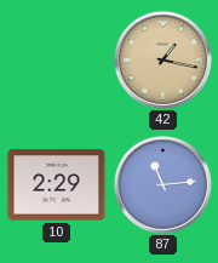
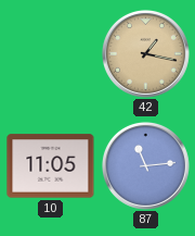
10: 2:29 -> 11:05
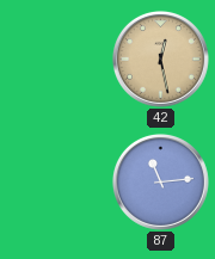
42: 1:17 -> 12:28
10: 11:05 -> none
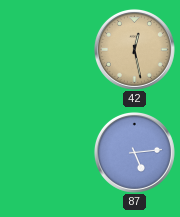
87: 11:14 -> 5:14
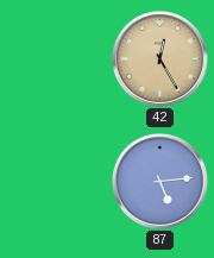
42: 12:28 -> 12:25
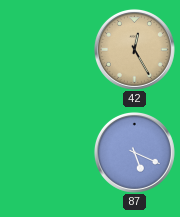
87: 5:14 -> 5:19
